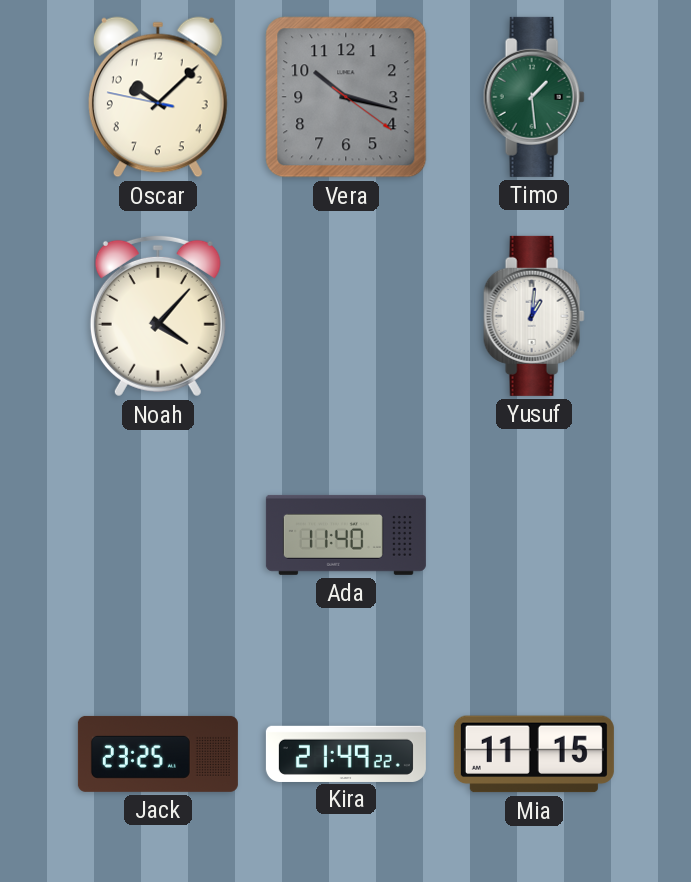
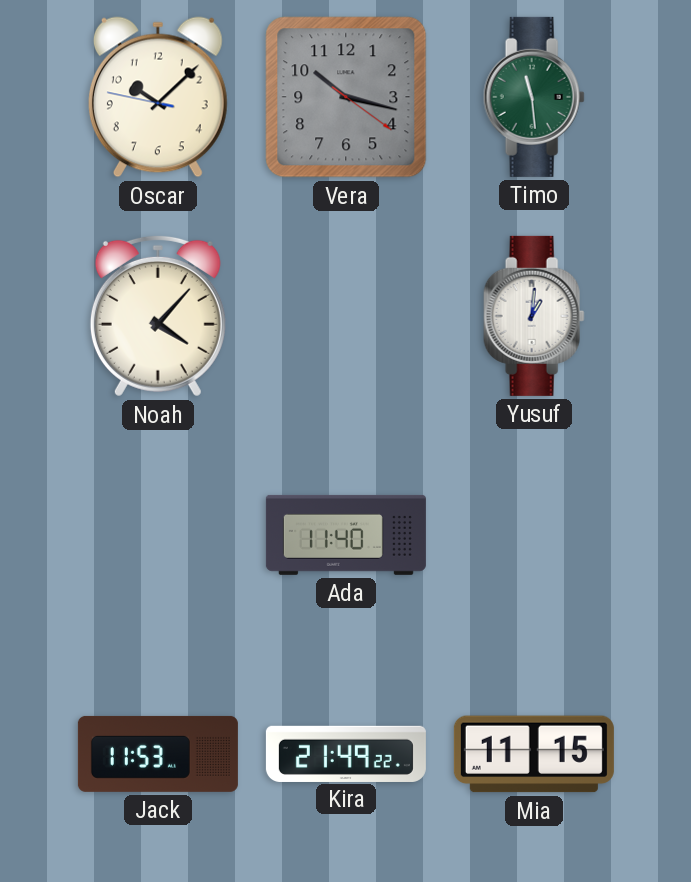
Timo: 1:29 -> 11:29
Jack: 23:25 -> 11:53
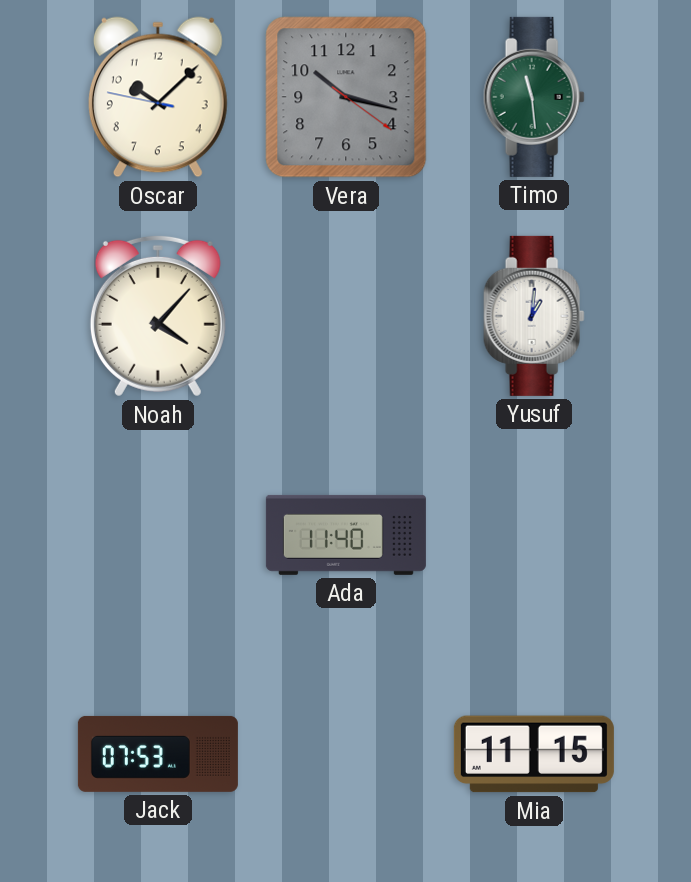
Jack: 11:53 -> 07:53
Kira: 21:49 -> none
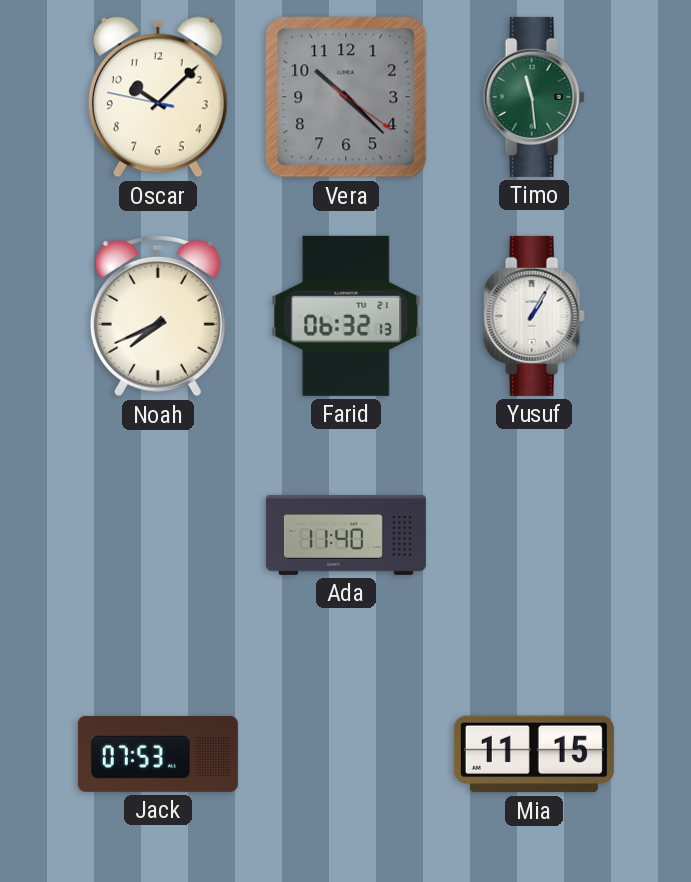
Vera: 10:17 -> 10:22
Noah: 4:07 -> 7:41
Farid: none -> 06:32
Yusuf: 1:01 -> 1:05
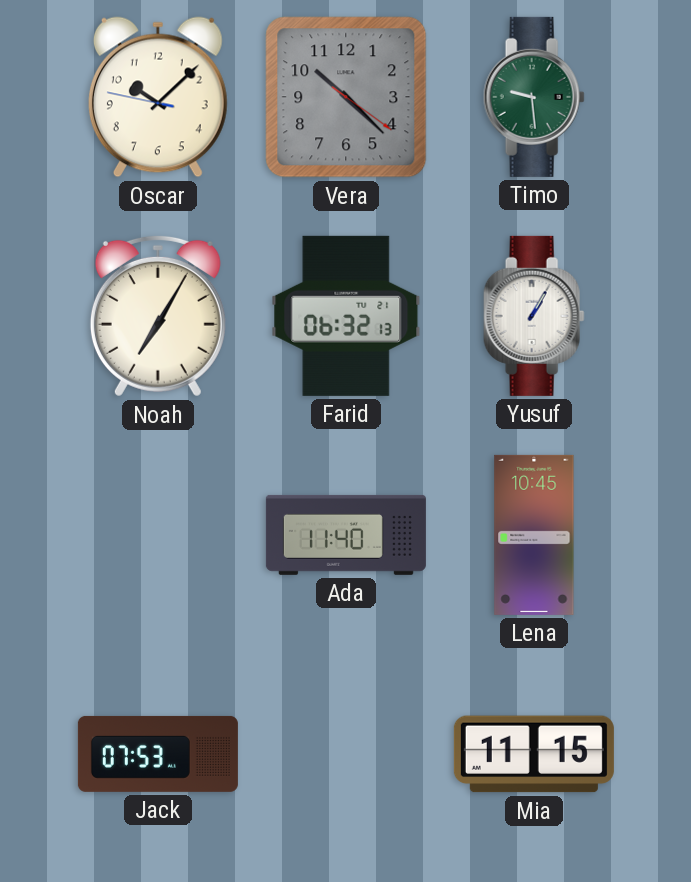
Timo: 11:29 -> 9:29
Noah: 7:41 -> 7:05
Lena: none -> 10:45
